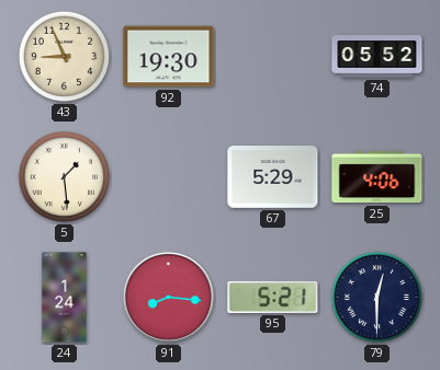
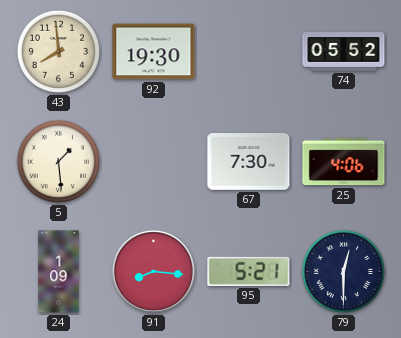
43: 8:56 -> 7:59
67: 5:29 -> 7:30
24: 1:24 -> 1:09
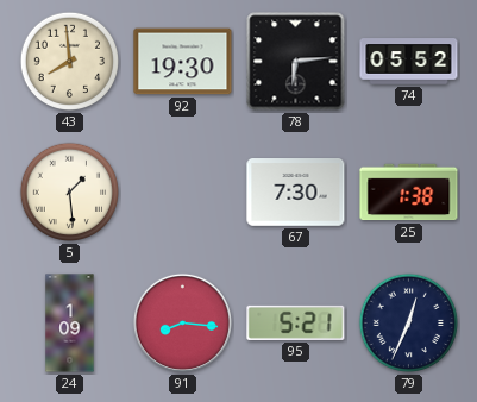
78: none -> 6:14
25: 4:06 -> 1:38
79: 12:30 -> 12:34
